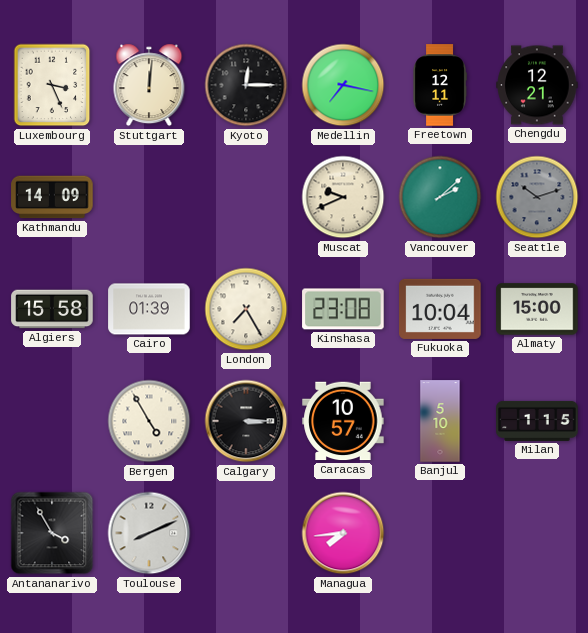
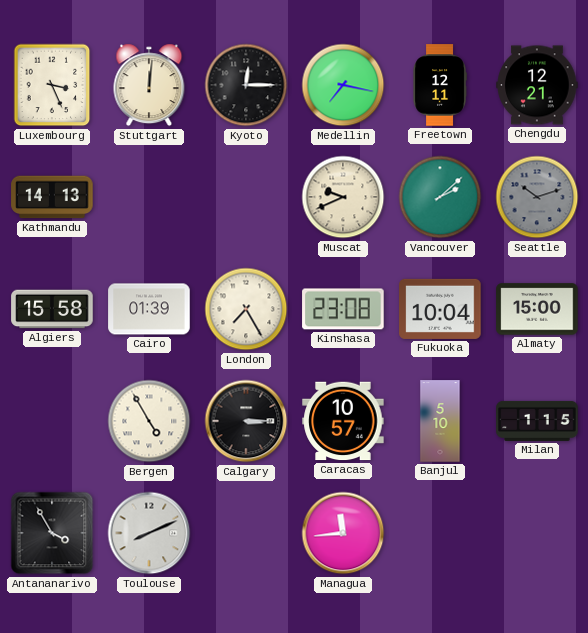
Kathmandu: 14:09 -> 14:13
Managua: 7:44 -> 11:44
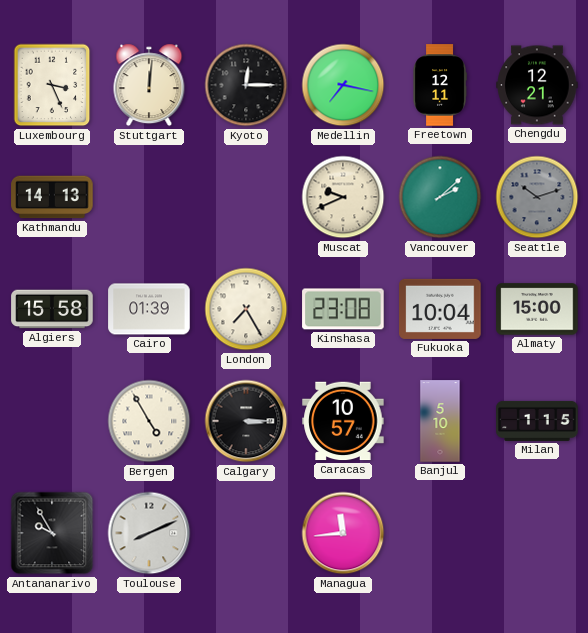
Antananarivo: 3:55 -> 9:55
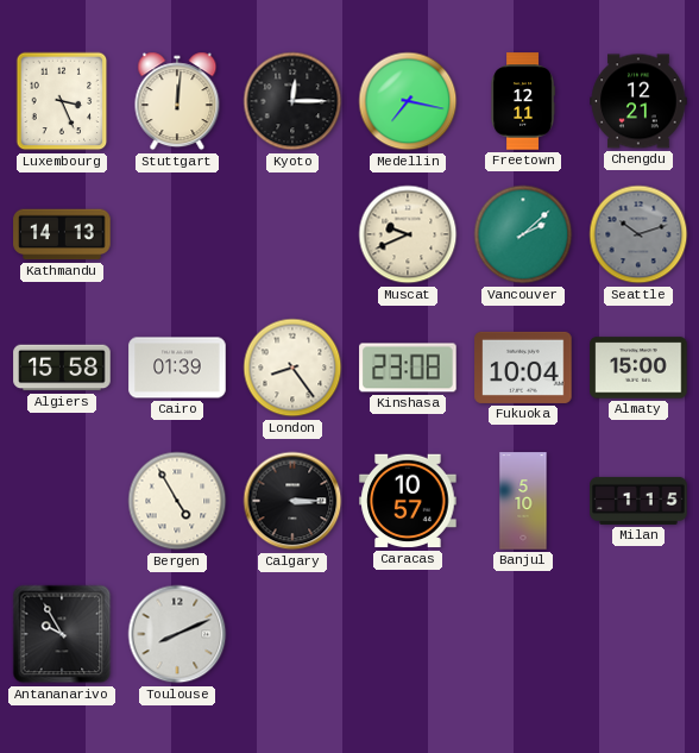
London: 7:25 -> 8:24
Managua: 11:44 -> none
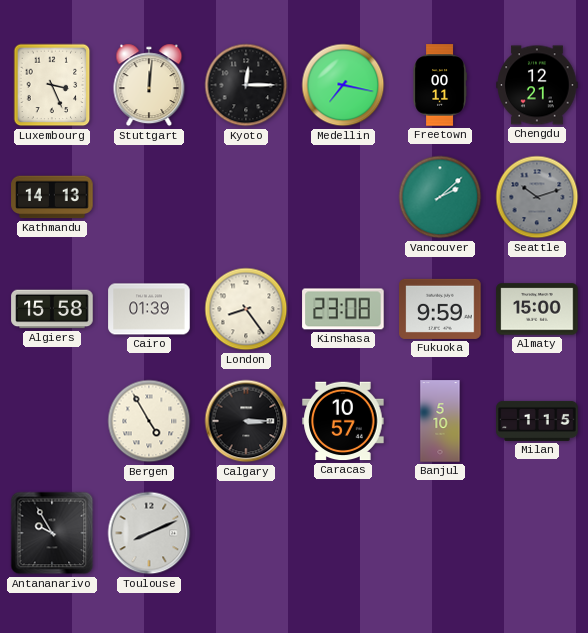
Freetown: 12:11 -> 00:11
Muscat: 9:41 -> none
Fukuoka: 10:04 -> 9:59
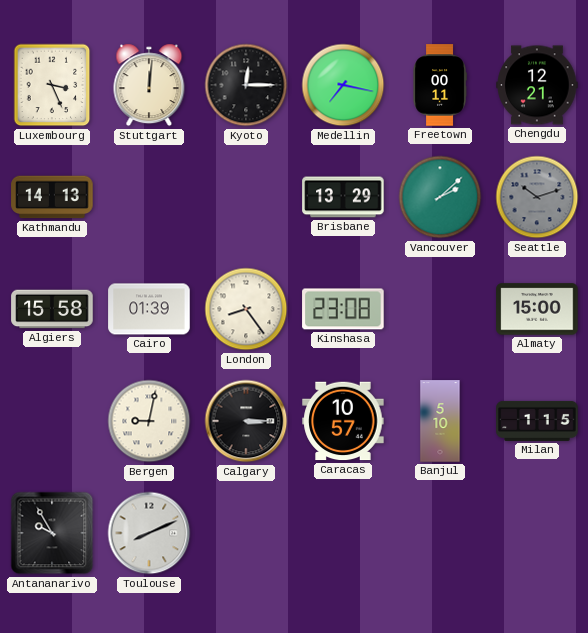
Brisbane: none -> 13:29
Fukuoka: 9:59 -> none
Bergen: 4:55 -> 9:02
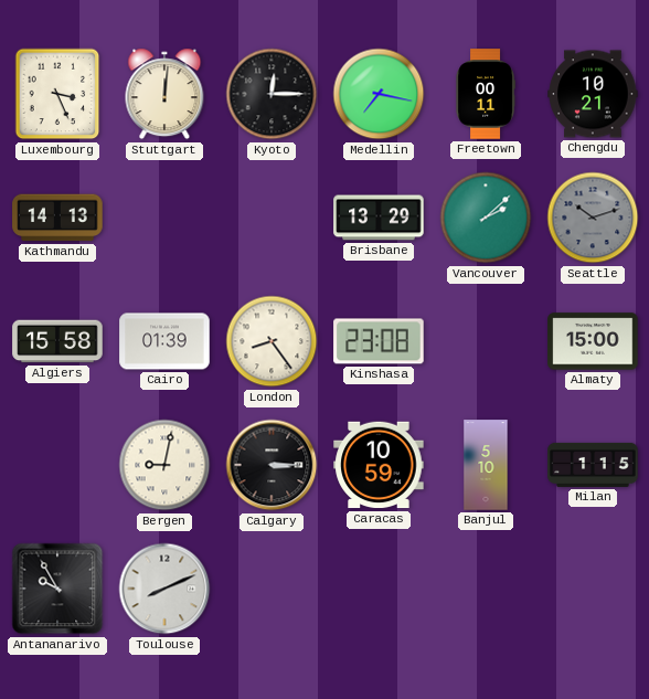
Chengdu: 12:21 -> 10:21
Caracas: 10:57 -> 10:59
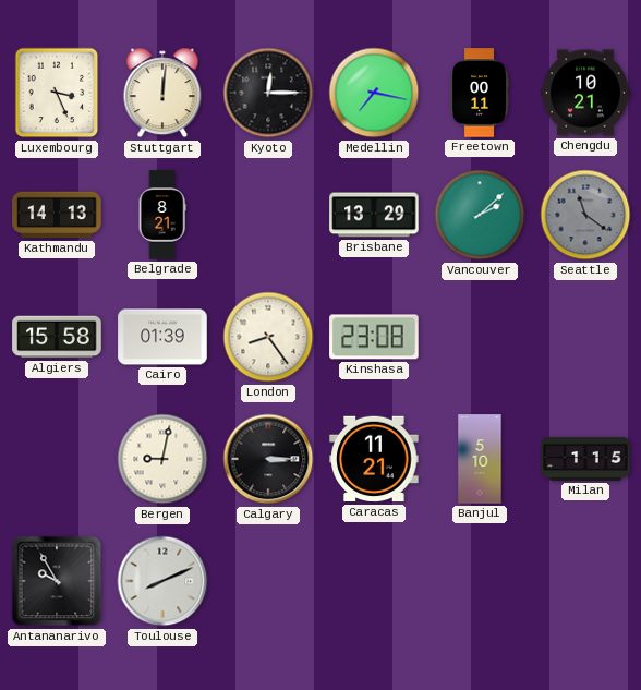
Belgrade: none -> 8:21
Seattle: 10:12 -> 11:21
Almaty: 15:00 -> none
Caracas: 10:59 -> 11:21
